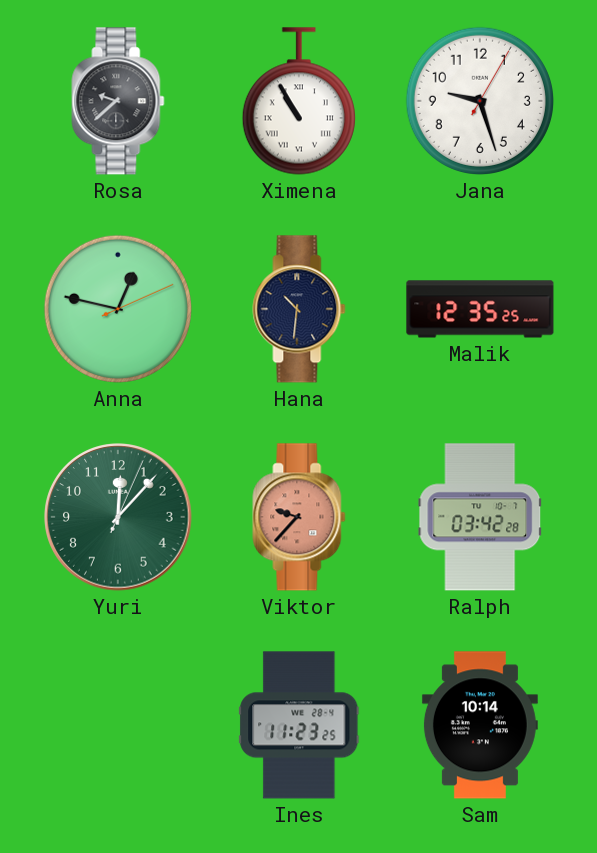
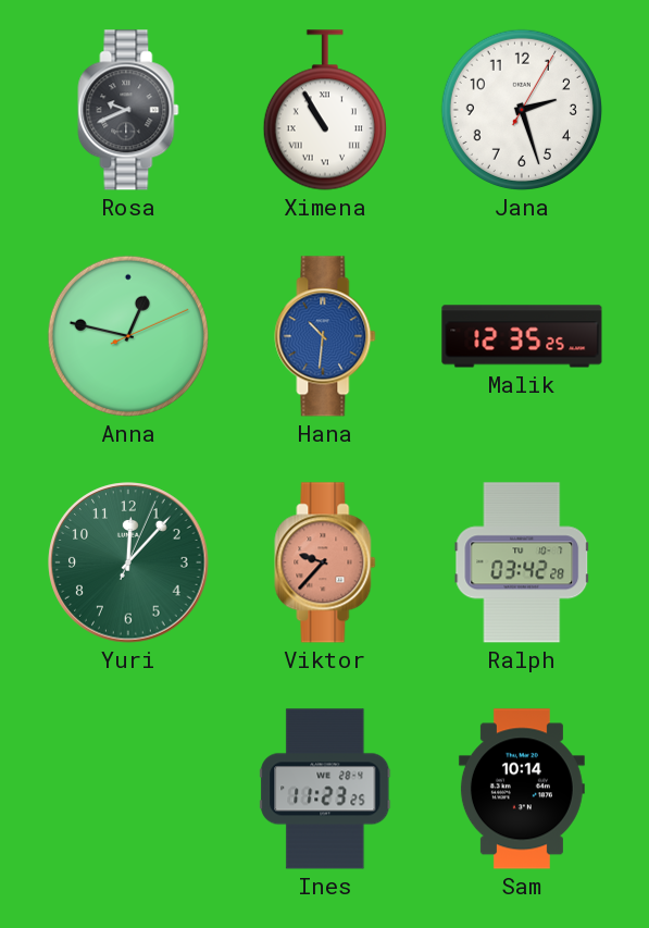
Rosa: 9:38 -> 9:41
Jana: 9:27 -> 2:27
Hana dial: navy -> blue
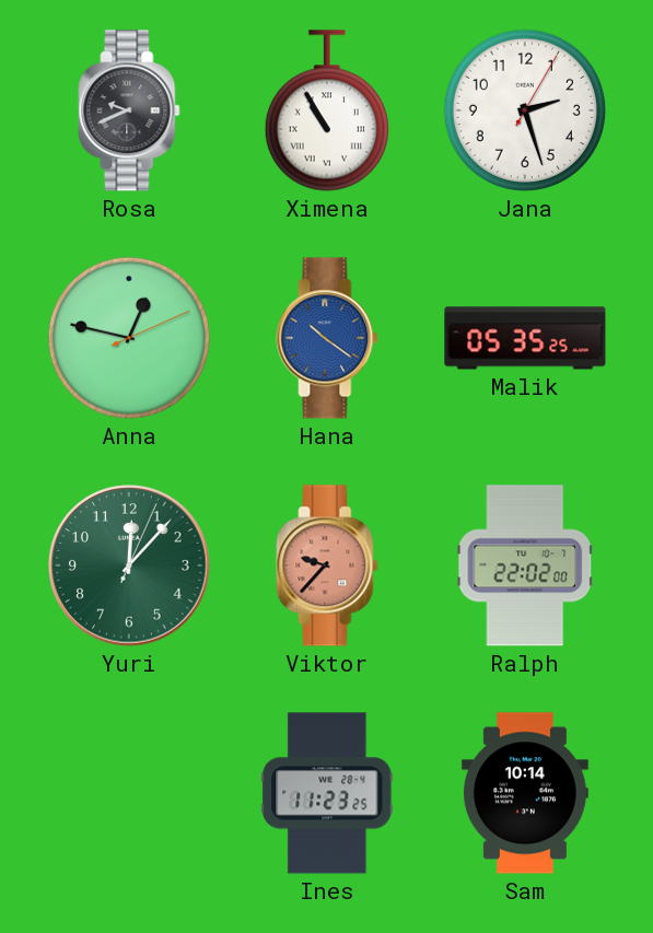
Hana: 10:31 -> 10:21
Malik: 12:35 -> 05:35
Ralph: 03:42 -> 22:02
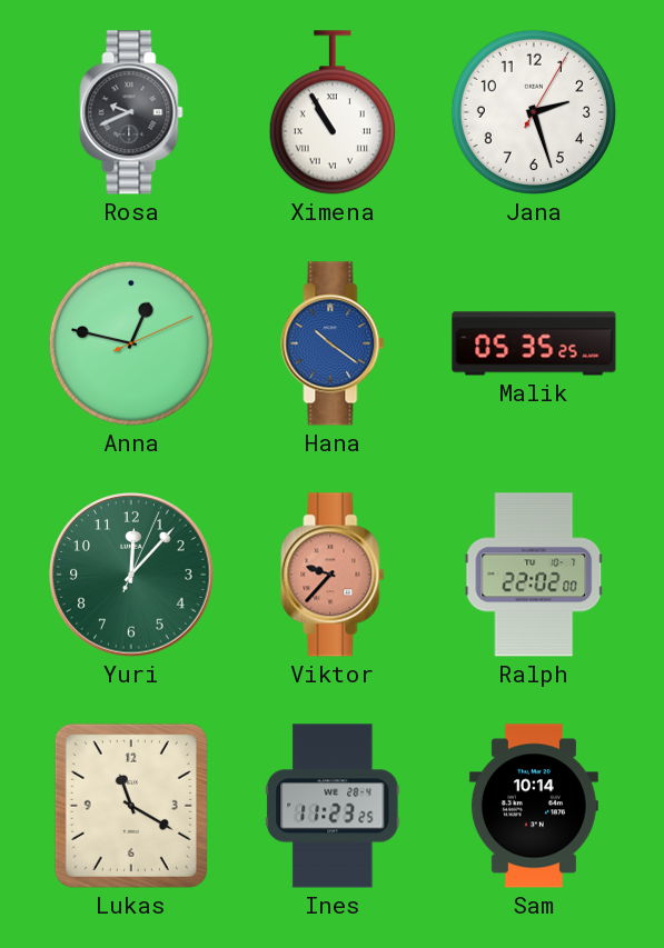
Lukas: none -> 11:20
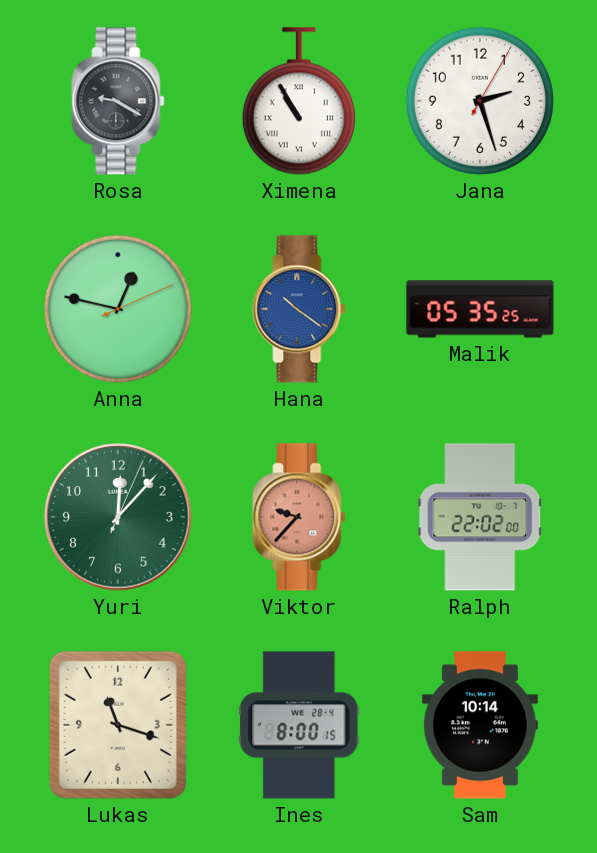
Rosa: 9:41 -> 9:20
Lukas: 11:20 -> 11:18
Ines: 11:23 -> 8:00
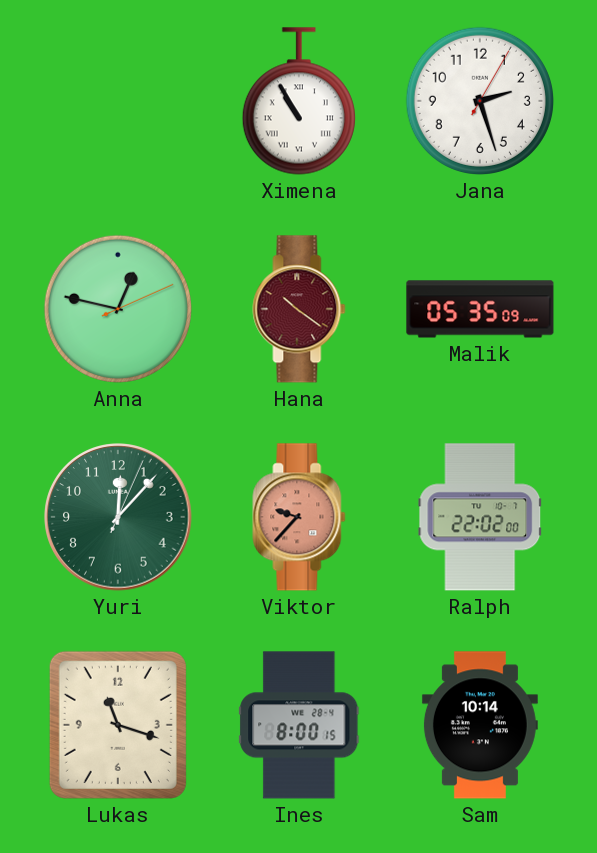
Rosa: 9:20 -> none
Hana dial: blue -> burgundy
Malik: 05:35:25 -> 05:35:09
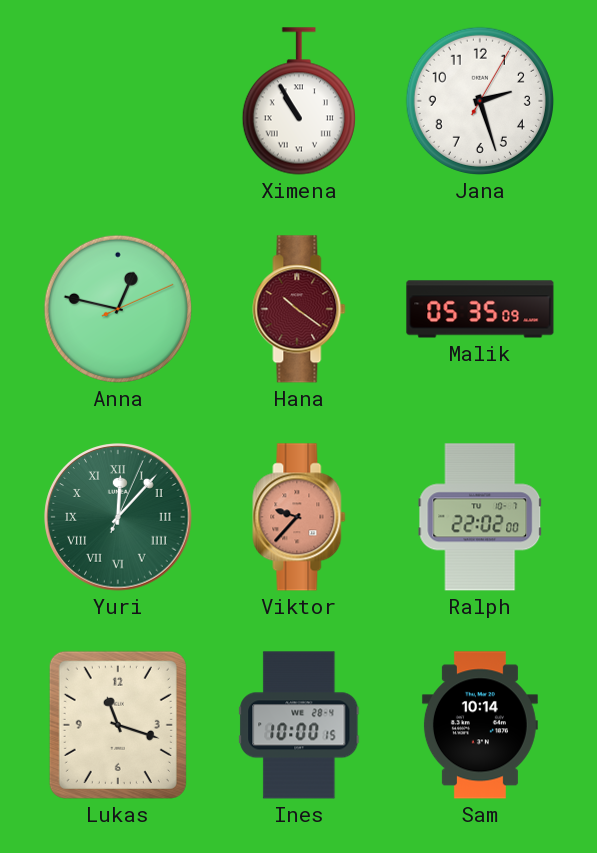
Yuri numerals: Arabic -> Roman
Ines: 8:00 -> 10:00
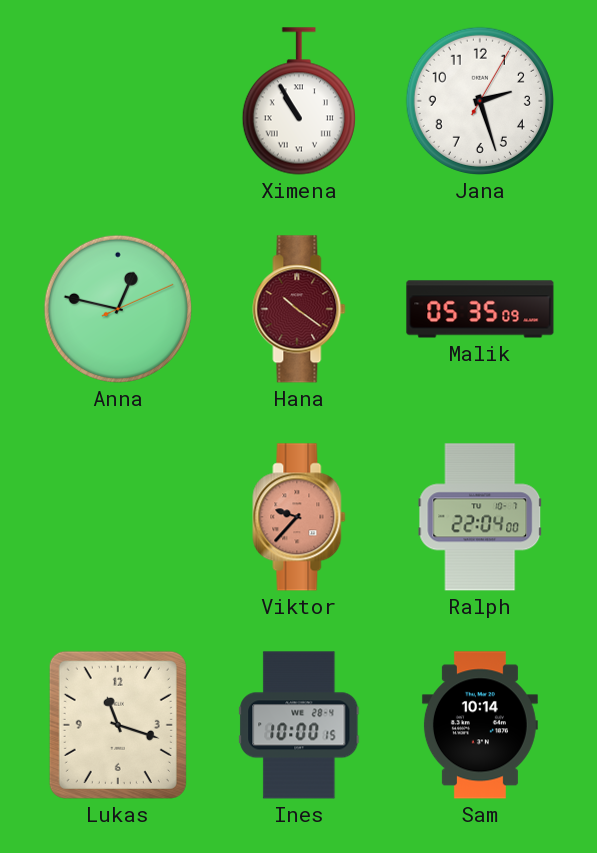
Yuri: 12:07 -> none
Ralph: 22:02 -> 22:04
